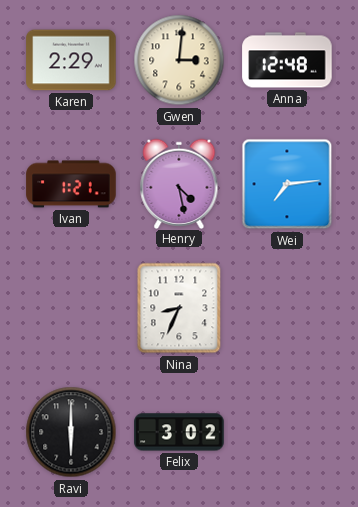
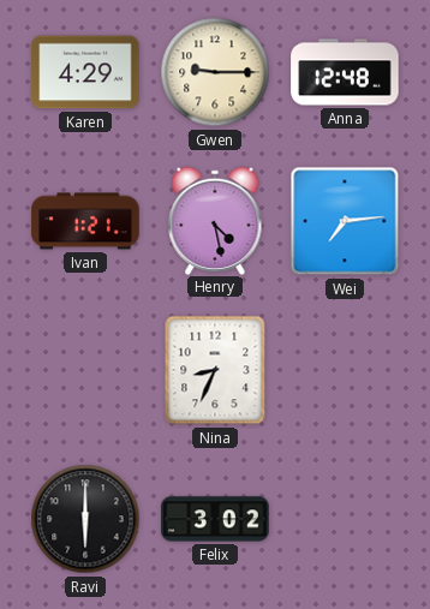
Karen: 2:29 -> 4:29
Gwen: 3:01 -> 9:15
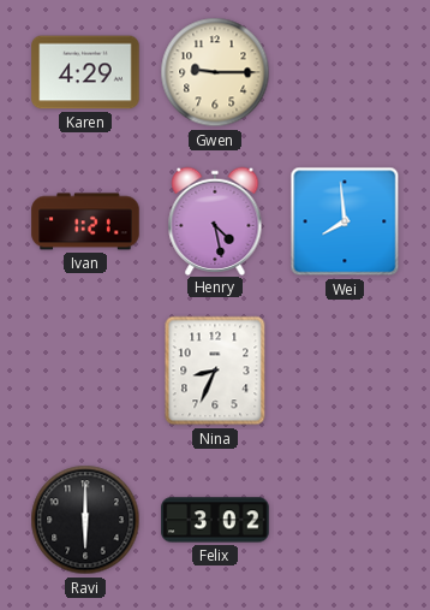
Anna: 12:48 -> none
Wei: 7:14 -> 7:59
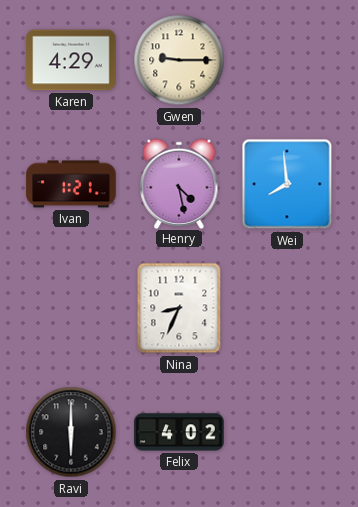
Felix: 3:02 -> 4:02
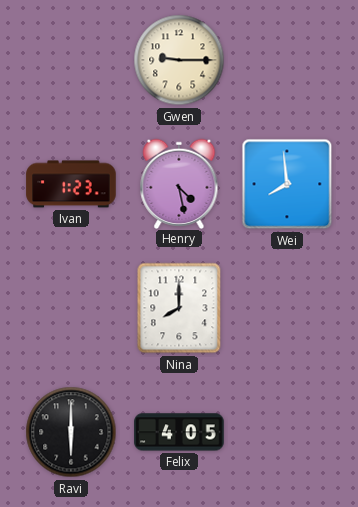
Karen: 4:29 -> none
Ivan: 1:21 -> 1:23
Nina: 8:34 -> 8:00
Felix: 4:02 -> 4:05
